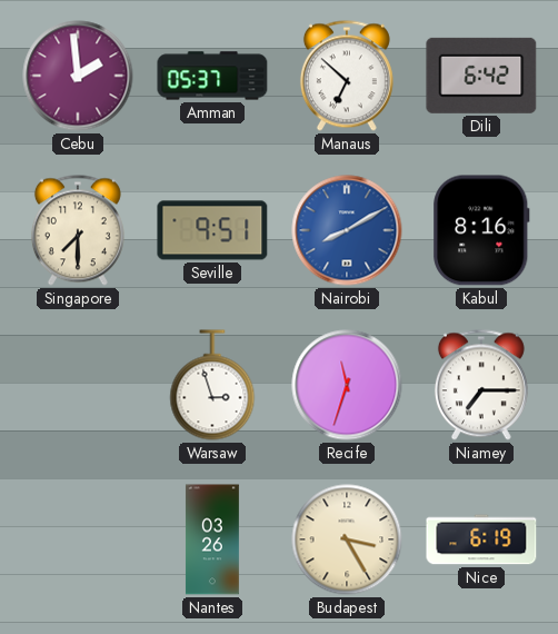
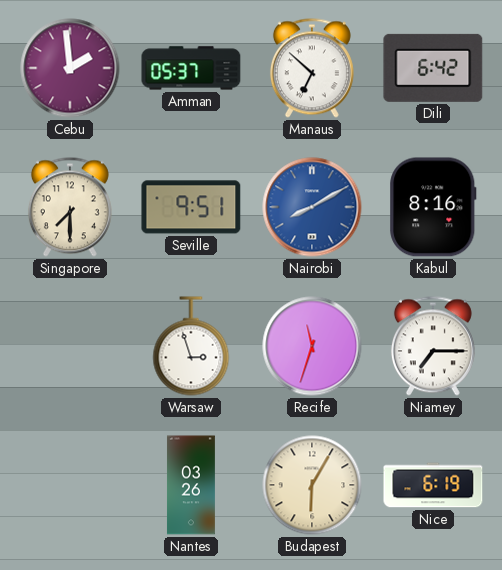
Budapest: 3:25 -> 6:05
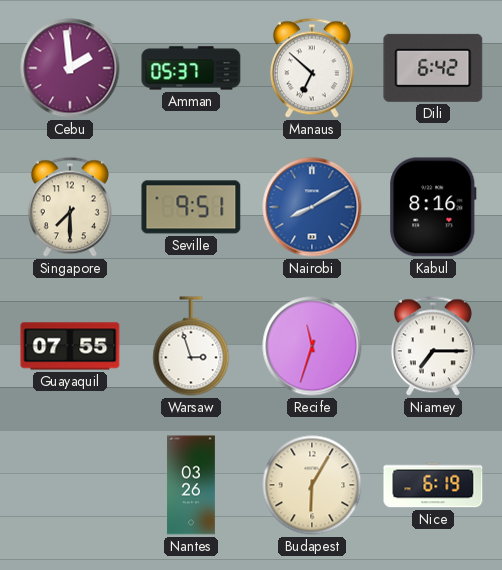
Guayaquil: none -> 07:55
